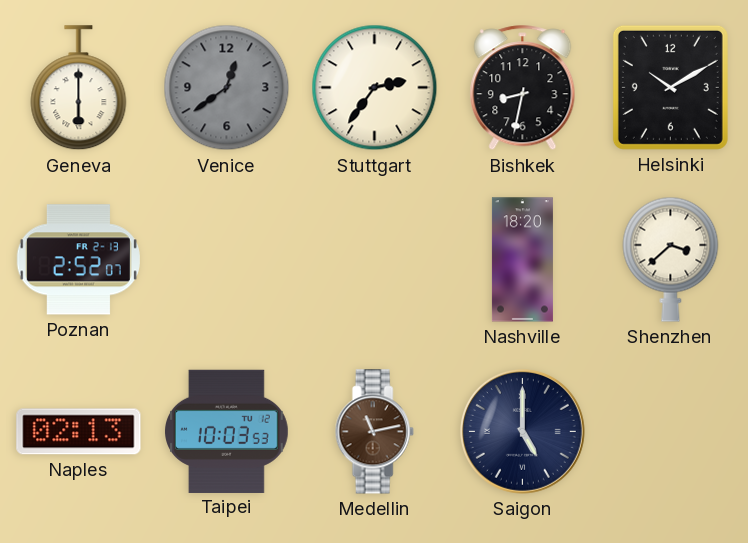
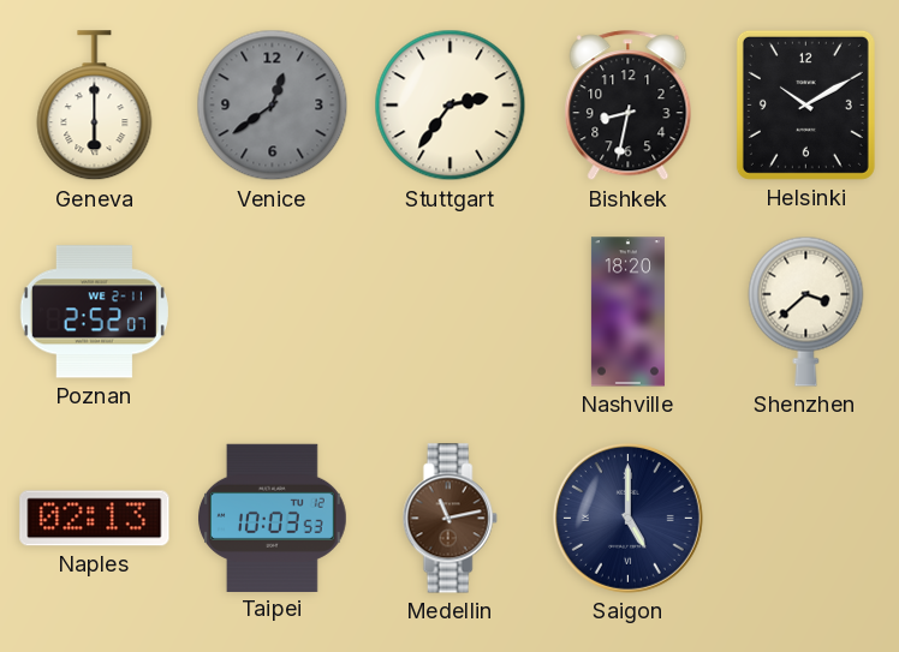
Poznan date: FR 2-13 -> WE 2-11
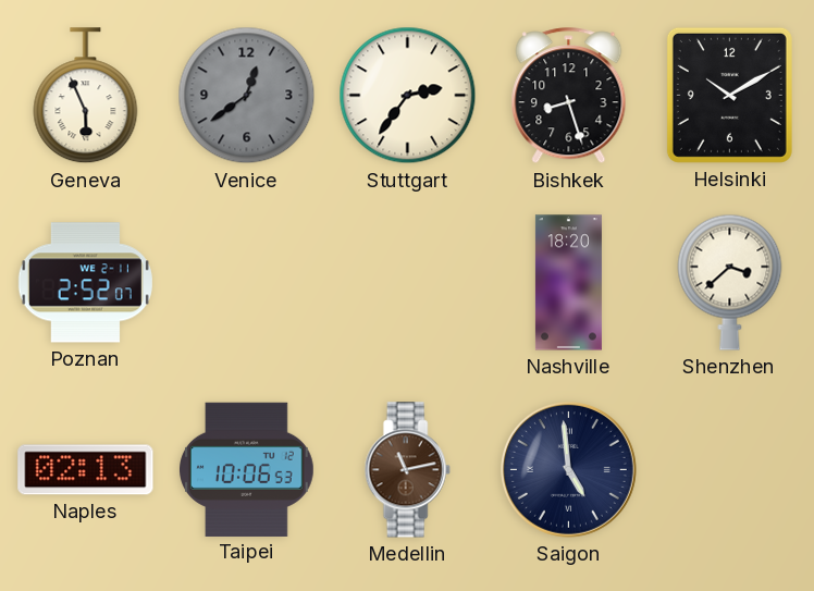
Geneva: 6:00 -> 5:56
Bishkek: 8:32 -> 8:27
Taipei: 10:03 -> 10:06
Saigon: 5:00 -> 4:59
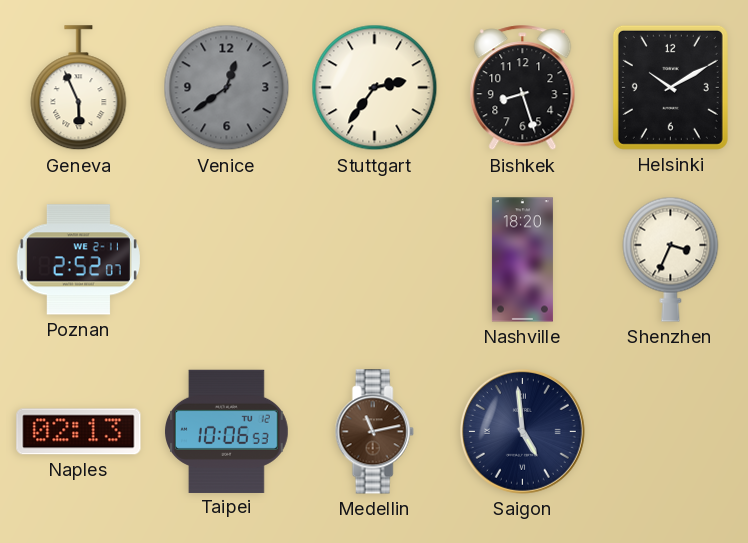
Shenzhen: 3:38 -> 3:34
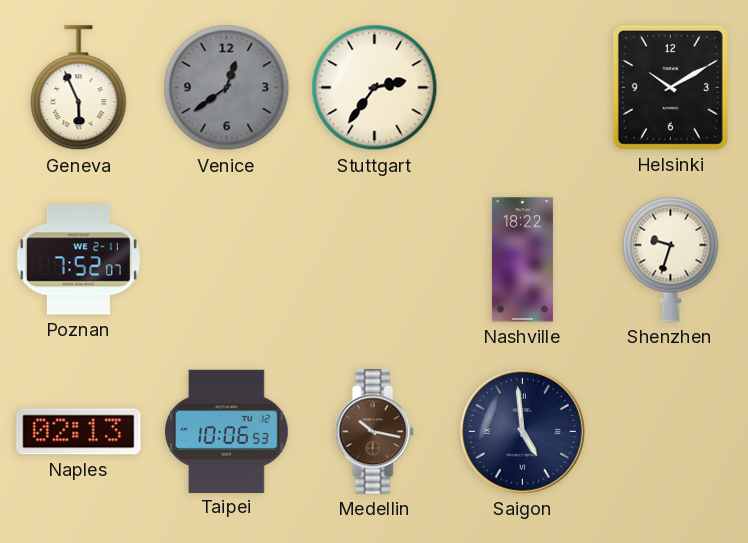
Bishkek: 8:27 -> none
Poznan: 2:52 -> 7:52
Nashville: 18:20 -> 18:22
Shenzhen: 3:34 -> 9:33
Medellin: 11:13 -> 10:17
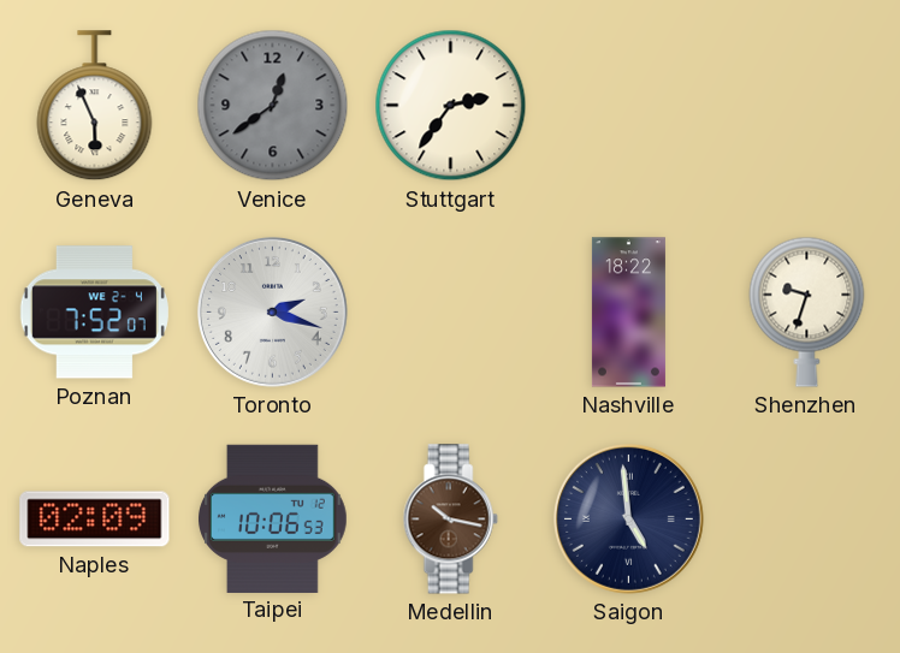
Helsinki: 10:10 -> none
Poznan date: WE 2-11 -> WE 2-4
Toronto: none -> 2:18
Naples: 02:13 -> 02:09
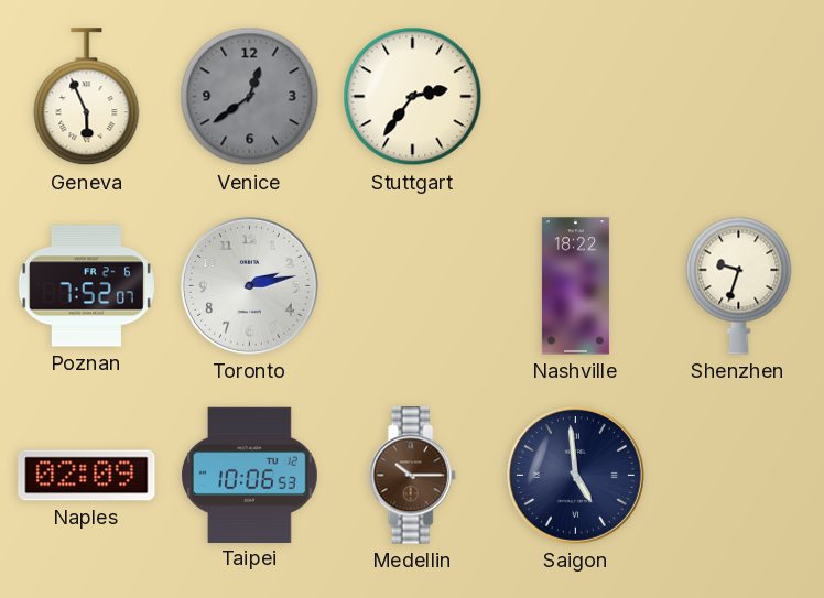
Poznan date: WE 2-4 -> FR 2-6
Toronto: 2:18 -> 2:13
Medellin: 10:17 -> 10:15
